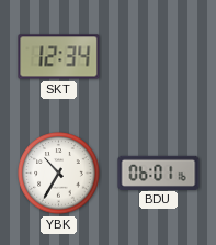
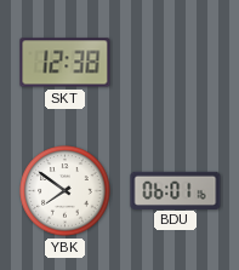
SKT: 12:34 -> 12:38
YBK: 10:35 -> 7:51
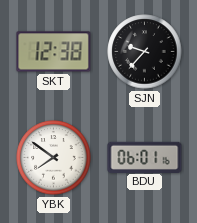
SJN: none -> 9:37
